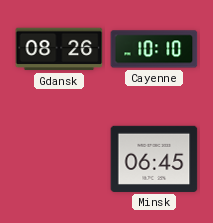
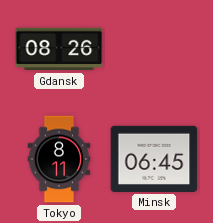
Cayenne: 10:10 -> none
Tokyo: none -> 8:11
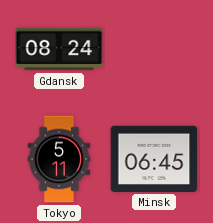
Gdansk: 08:26 -> 08:24
Tokyo: 8:11 -> 5:11
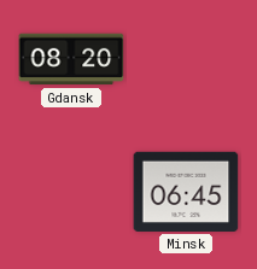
Gdansk: 08:24 -> 08:20
Tokyo: 5:11 -> none
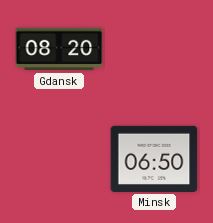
Minsk: 06:45 -> 06:50
